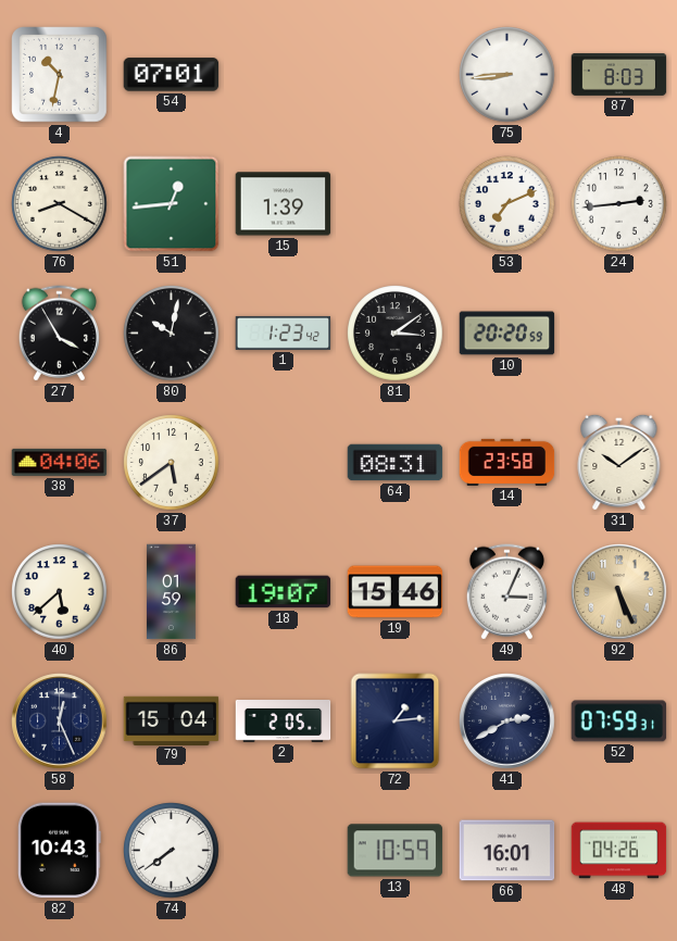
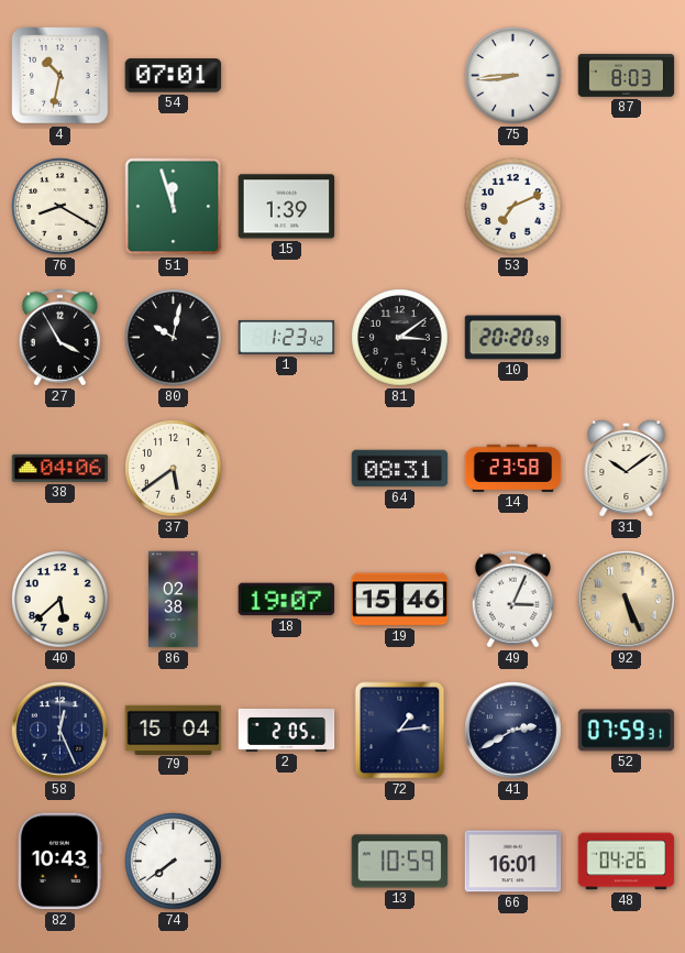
51: 12:44 -> 11:57
24: 2:44 -> none
86: 01:59 -> 02:38
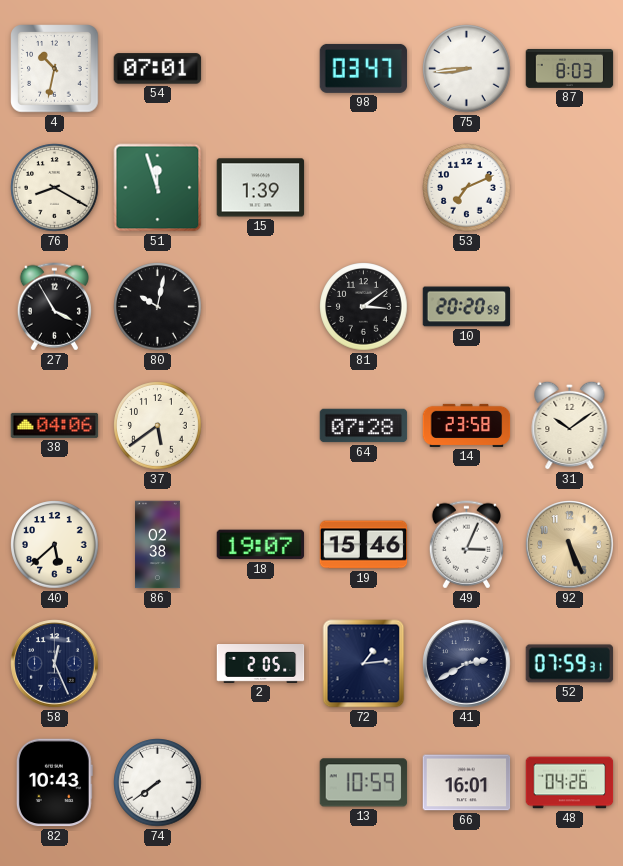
98: none -> 03:47
1: 1:23 -> none
64: 08:31 -> 07:28
79: 15:04 -> none
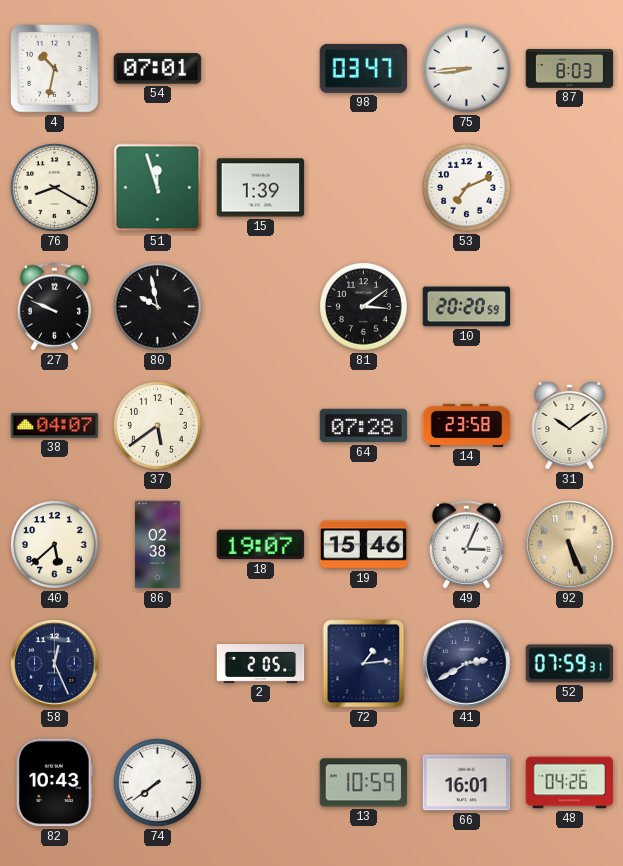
27: 3:55 -> 9:49
80: 10:02 -> 9:58
38: 04:06 -> 04:07
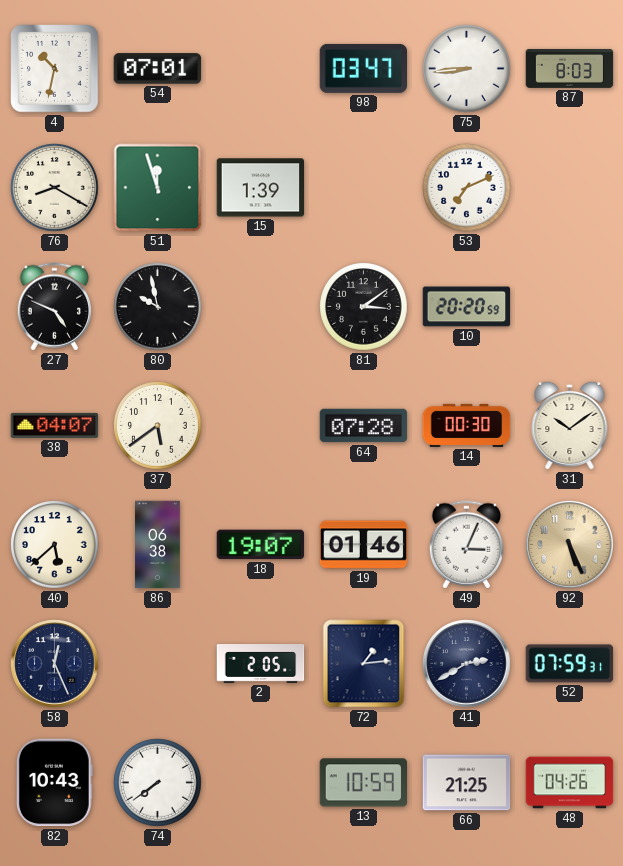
27: 9:49 -> 4:49
14: 23:58 -> 00:30
86: 02:38 -> 06:38
19: 15:46 -> 01:46
66: 16:01 -> 21:25
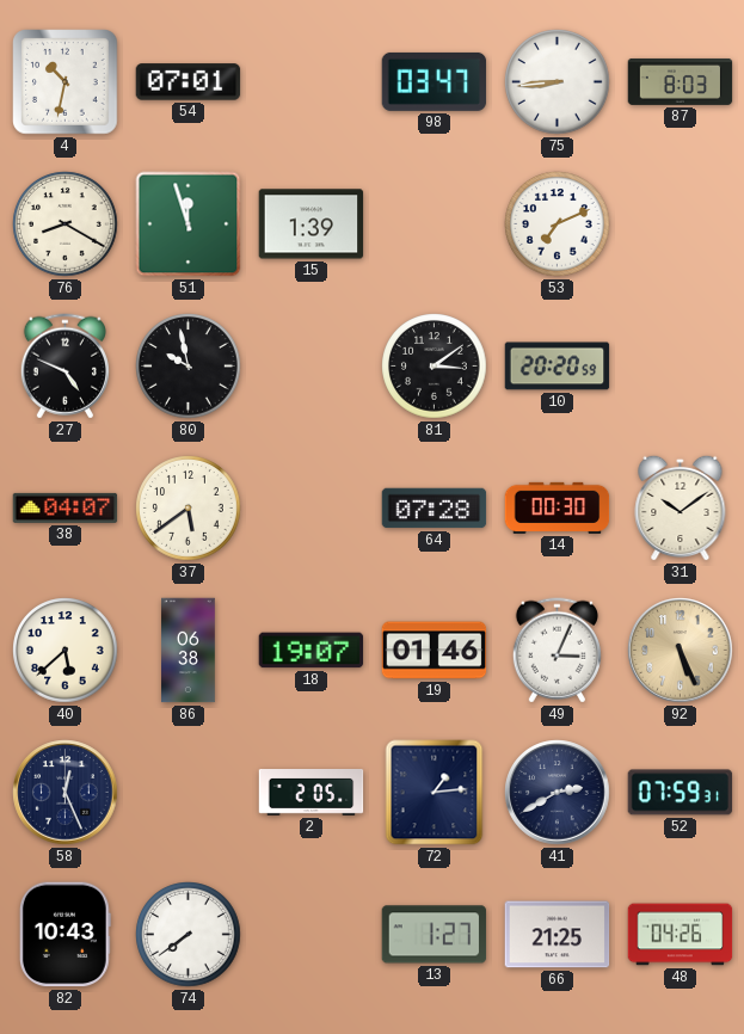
13: 10:59 -> 1:27
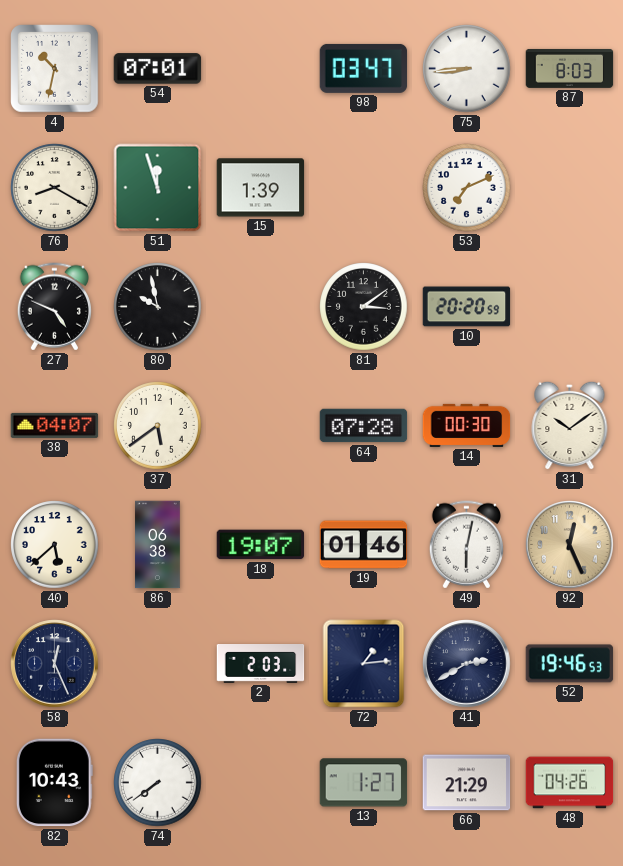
49: 3:04 -> 6:02
92: 5:26 -> 12:26
2: 2:05 -> 2:03
52: 07:59 -> 19:46
66: 21:25 -> 21:29
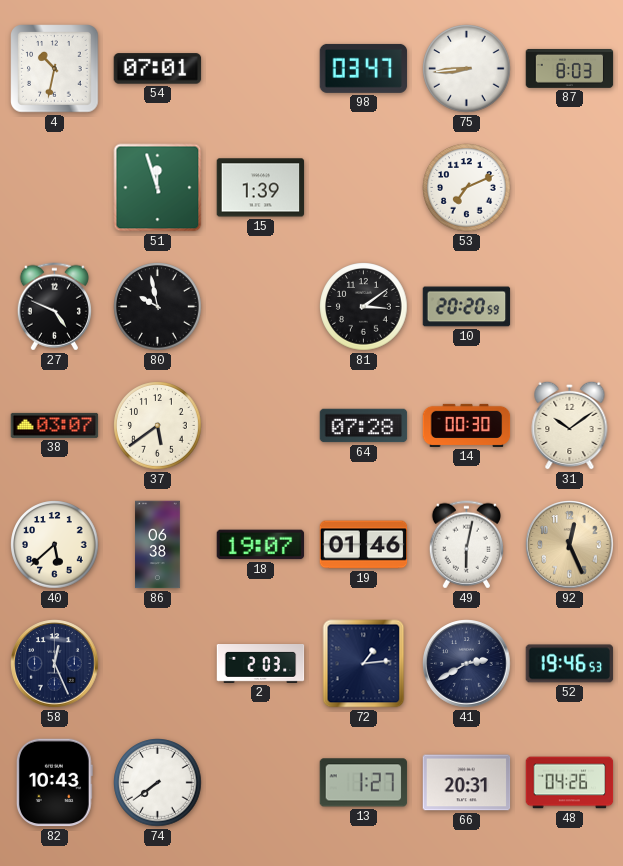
76: 8:20 -> none
38: 04:07 -> 03:07
66: 21:29 -> 20:31
